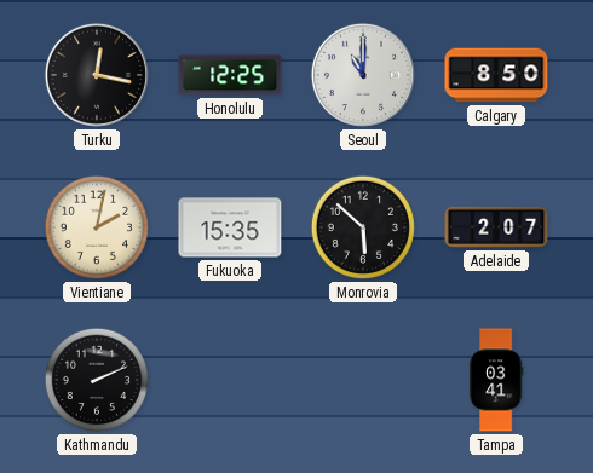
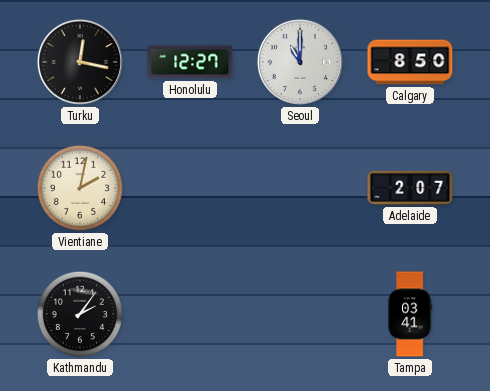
Honolulu: 12:25 -> 12:27
Fukuoka: 15:35 -> none
Monrovia: 5:52 -> none
Kathmandu: 2:11 -> 2:06
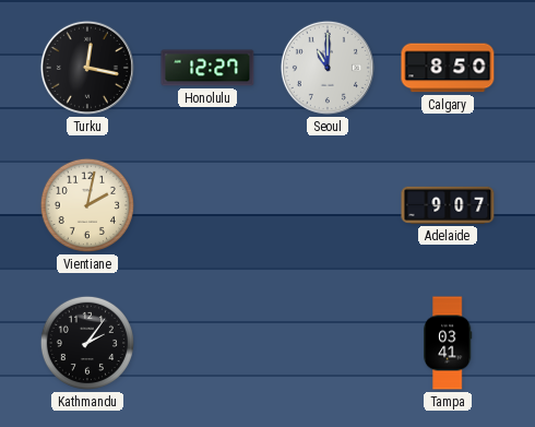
Adelaide: 2:07 -> 9:07
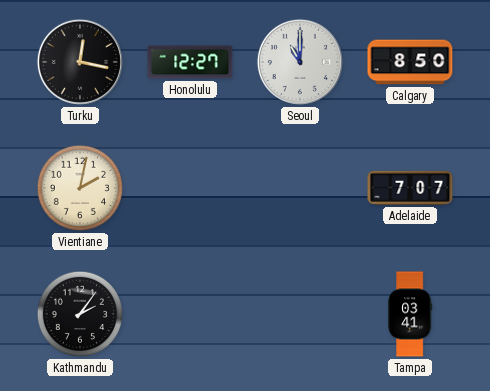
Adelaide: 9:07 -> 7:07
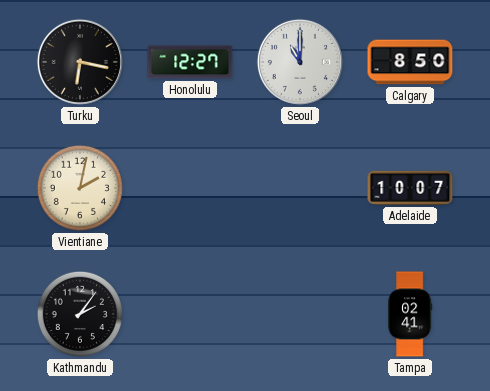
Turku: 12:17 -> 6:17
Adelaide: 7:07 -> 10:07
Tampa: 03:41 -> 02:41
